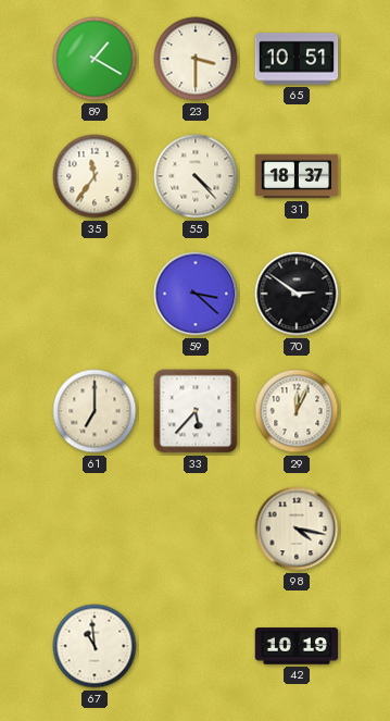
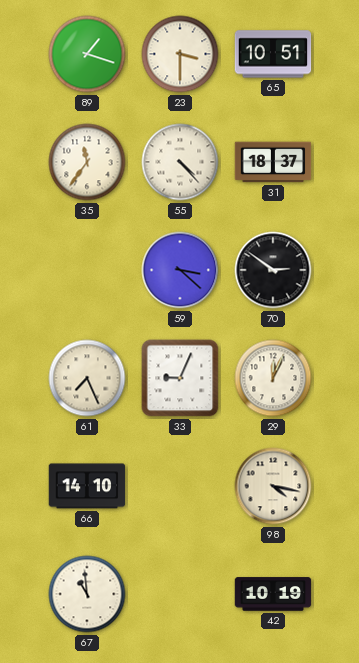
89: 1:20 -> 1:18
61: 7:00 -> 7:26
33: 5:37 -> 9:04
66: none -> 14:10
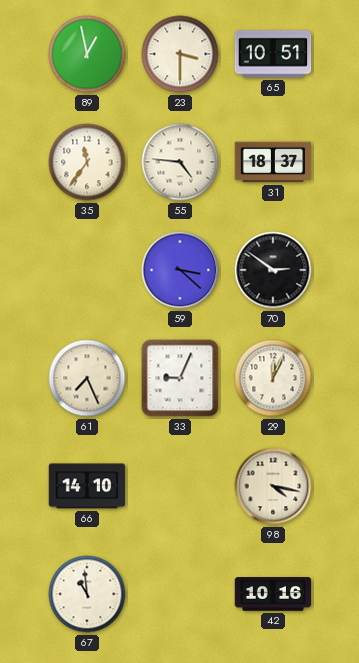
89: 1:18 -> 12:58
55: 4:23 -> 4:46
42: 10:19 -> 10:16
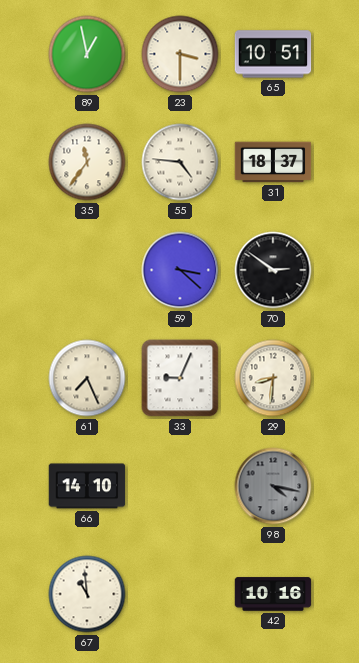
29: 12:04 -> 8:31
98 dial: cream -> grey
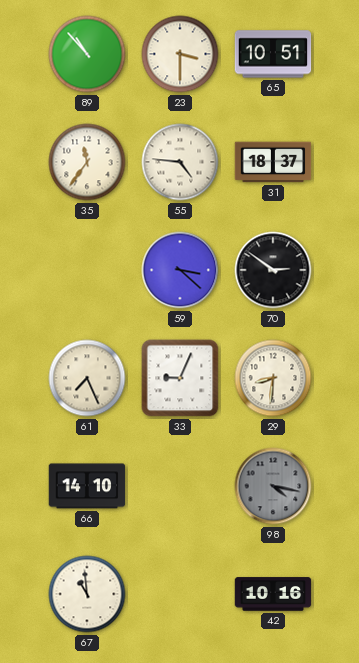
89: 12:58 -> 10:53
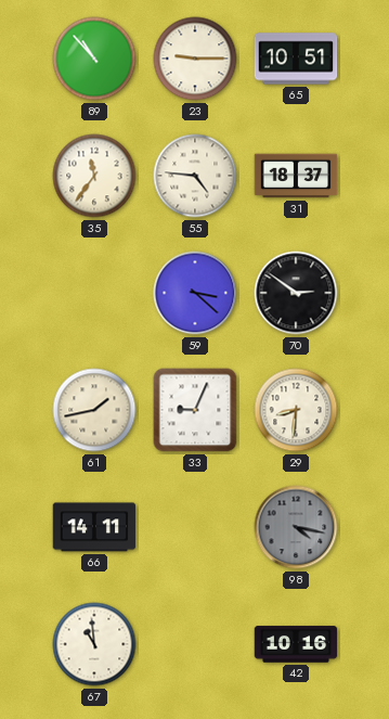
23: 3:30 -> 9:15
61: 7:26 -> 1:43
66: 14:10 -> 14:11
